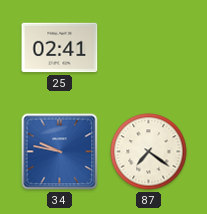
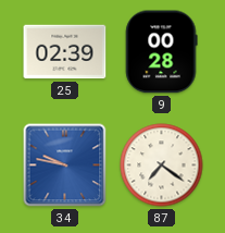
25: 02:41 -> 02:39
9: none -> 00:28
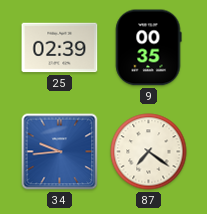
9: 00:28 -> 00:35
34: 9:47 -> 9:44
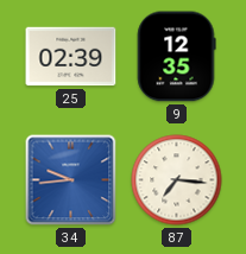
9: 00:35 -> 12:35
87: 7:21 -> 7:16
